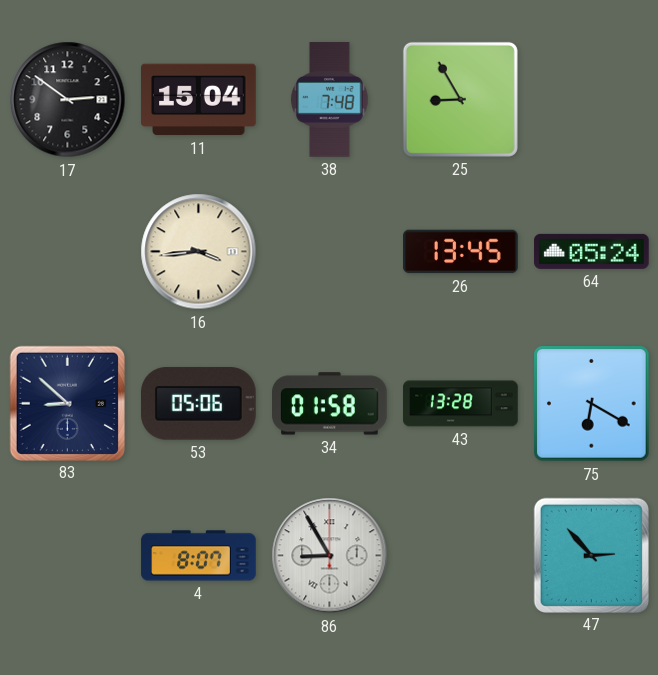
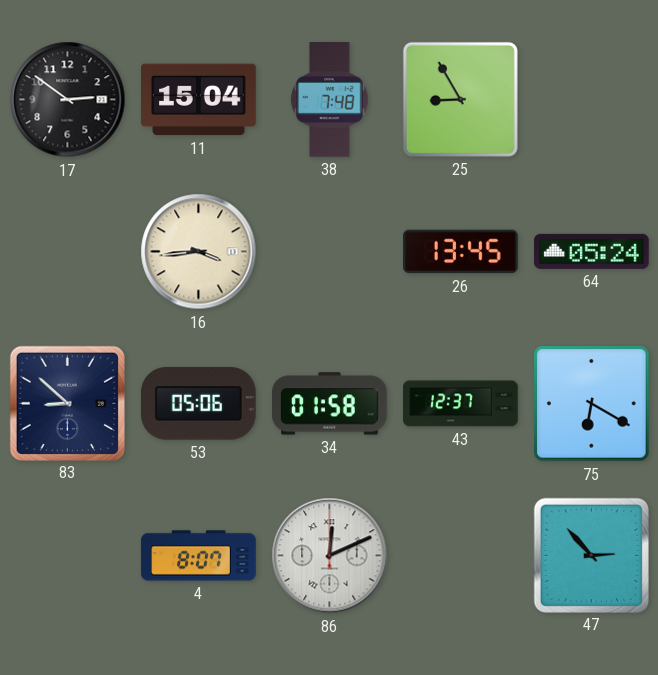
43: 13:28 -> 12:37
86: 8:55 -> 12:11
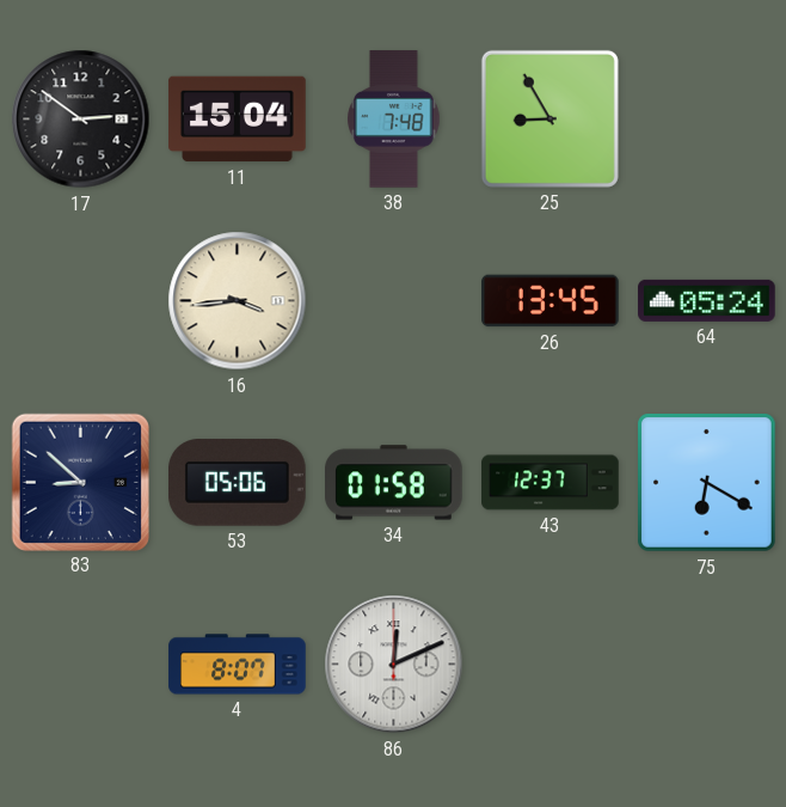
47: 2:53 -> none
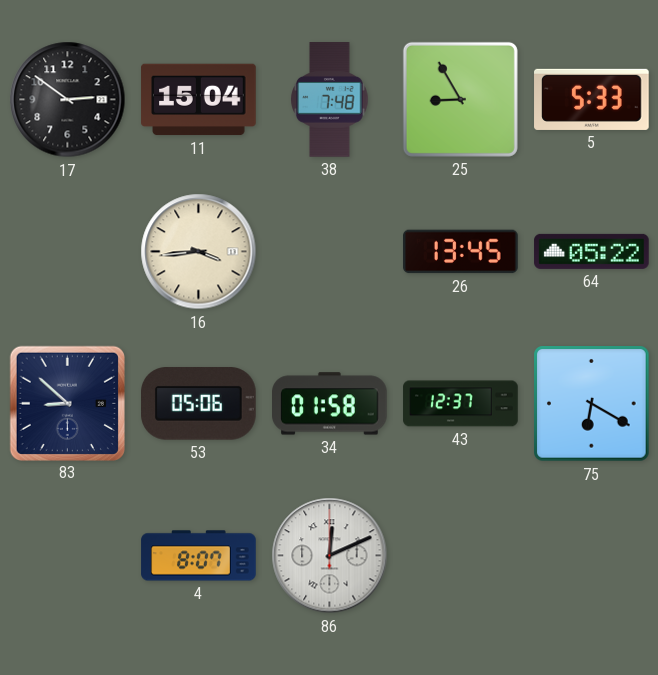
5: none -> 5:33
64: 05:24 -> 05:22
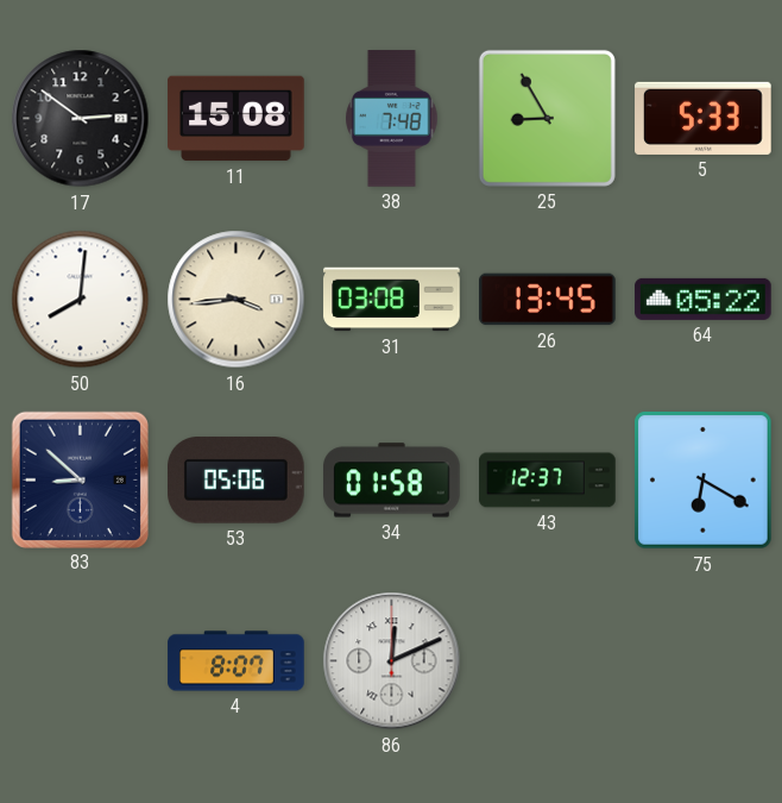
11: 15:04 -> 15:08
50: none -> 8:01
31: none -> 03:08
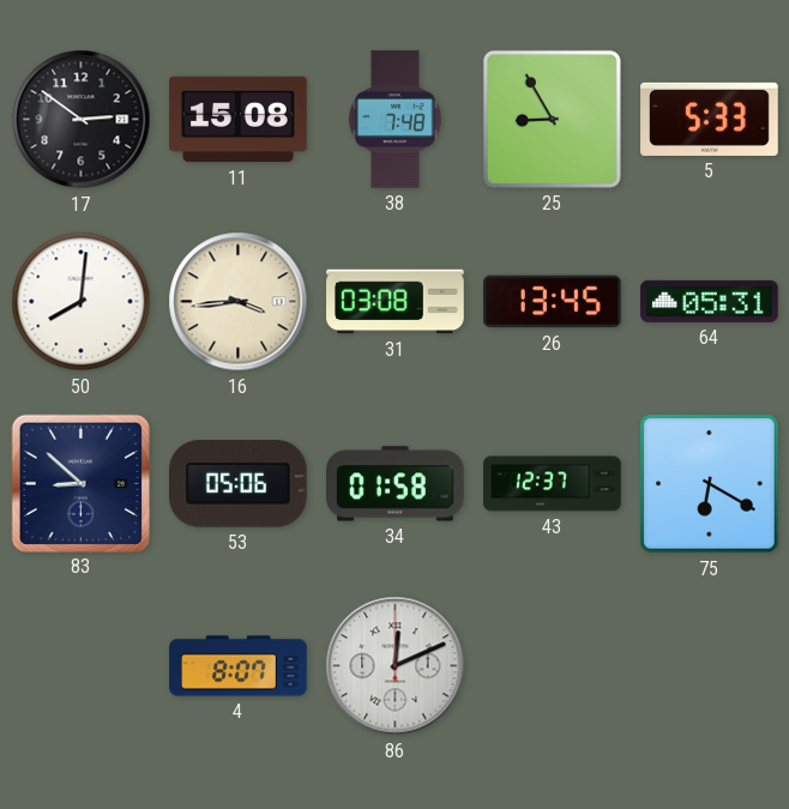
64: 05:22 -> 05:31
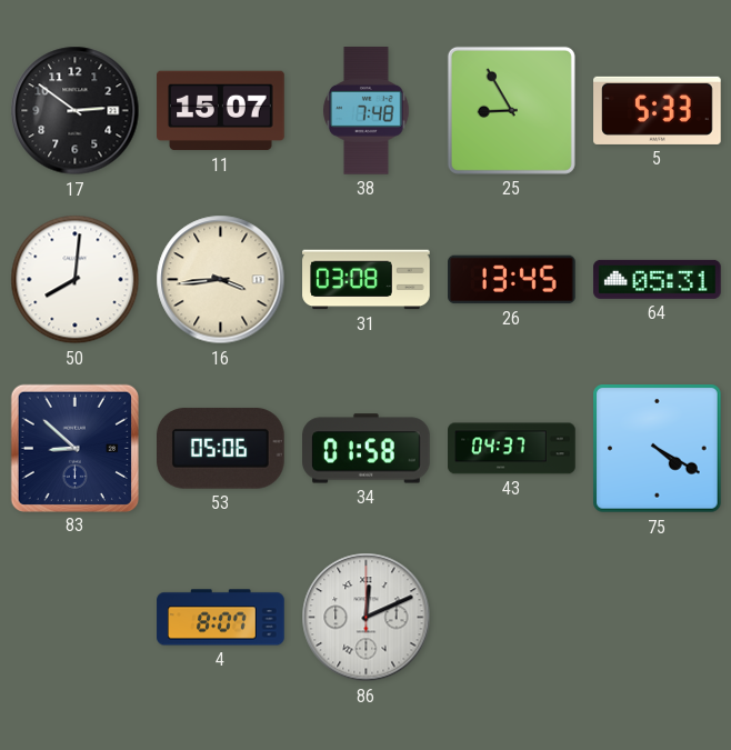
11: 15:08 -> 15:07
43: 12:37 -> 04:37
75: 6:20 -> 4:20
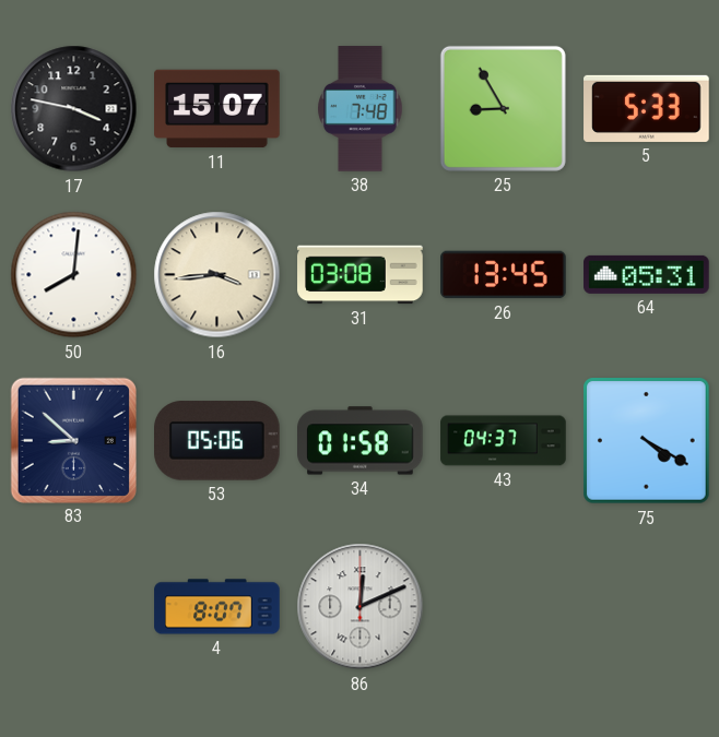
17: 2:51 -> 3:47
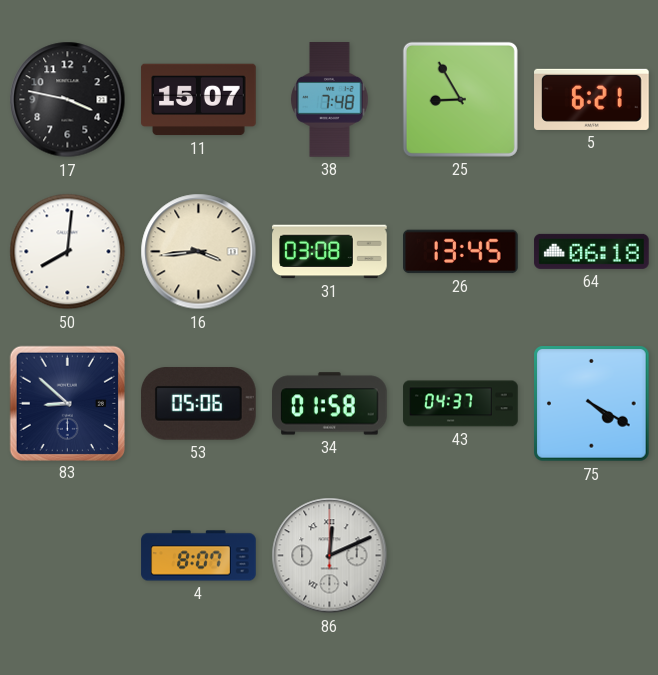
5: 5:33 -> 6:21
64: 05:31 -> 06:18
